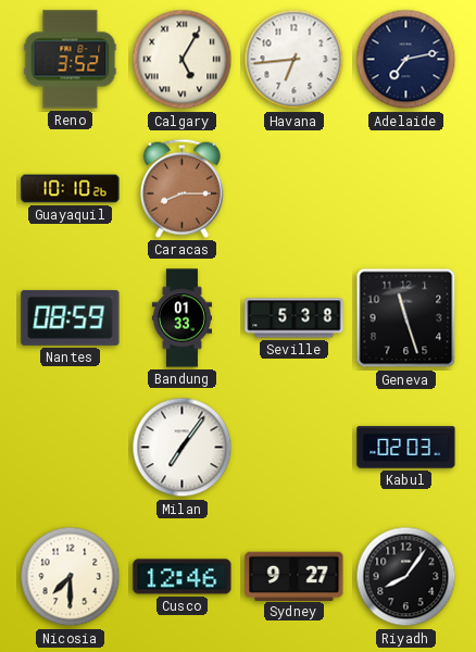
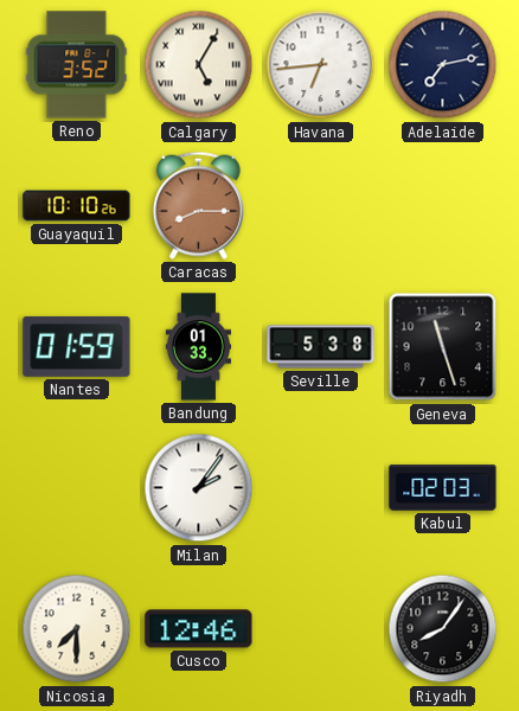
Nantes: 08:59 -> 01:59
Milan: 7:06 -> 2:06
Sydney: 9:27 -> none
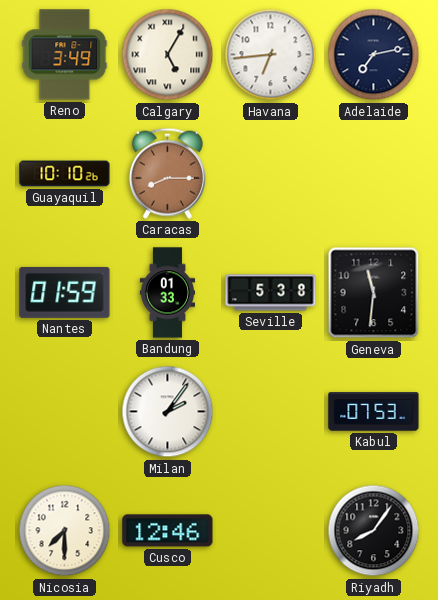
Reno: 3:52 -> 3:49
Geneva: 11:27 -> 11:31
Kabul: 02:03 -> 07:53
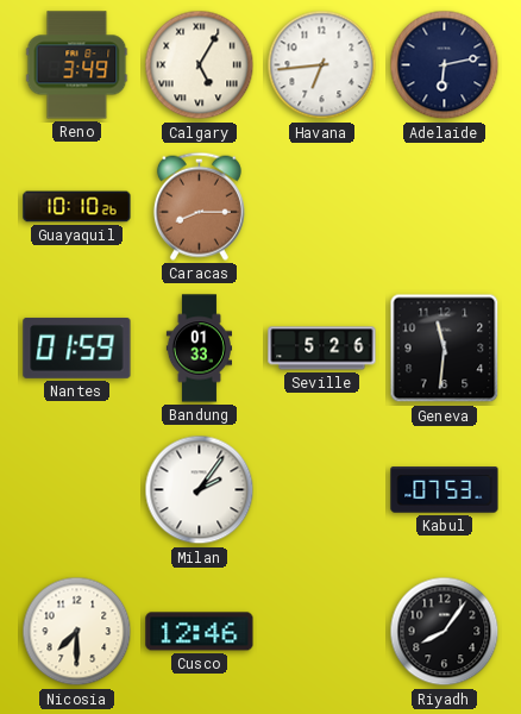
Adelaide: 7:13 -> 6:13
Seville: 5:38 -> 5:26
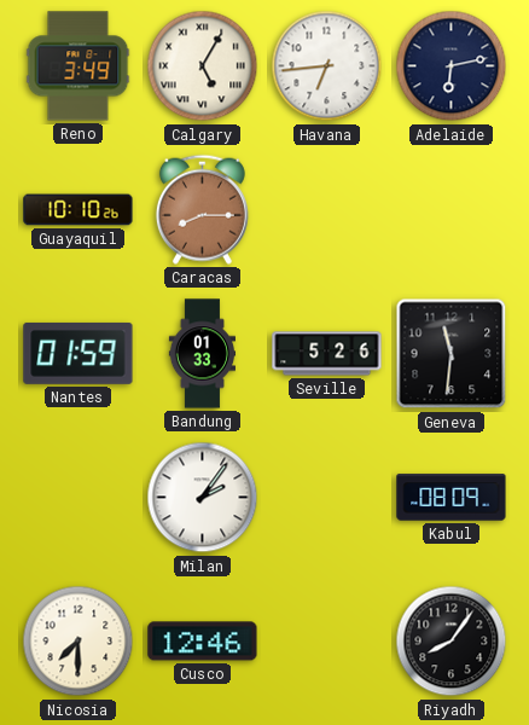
Kabul: 07:53 -> 08:09
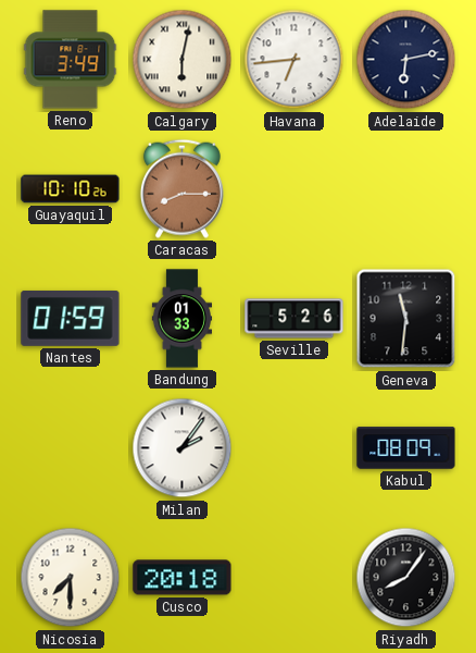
Calgary: 5:05 -> 6:02
Cusco: 12:46 -> 20:18
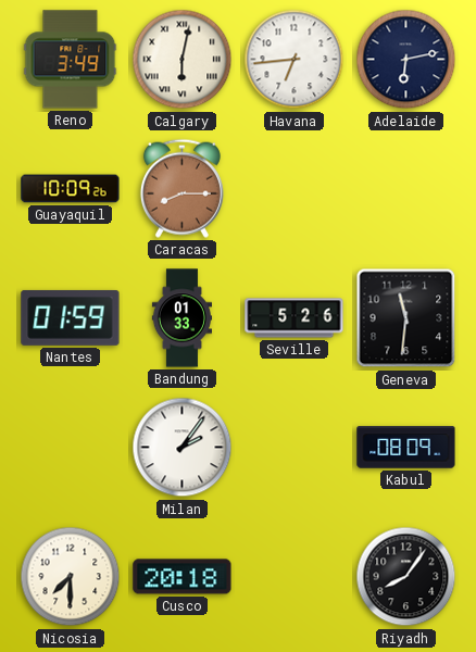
Guayaquil: 10:10 -> 10:09
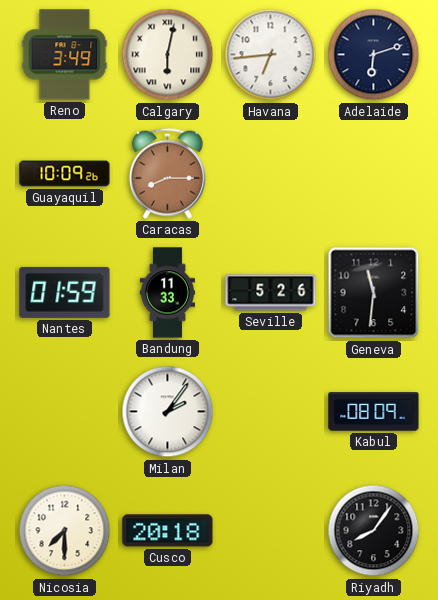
Adelaide: 6:13 -> 6:12
Bandung: 01:33 -> 11:33
